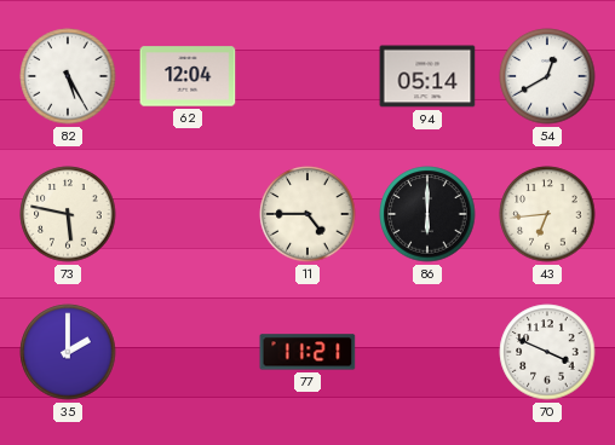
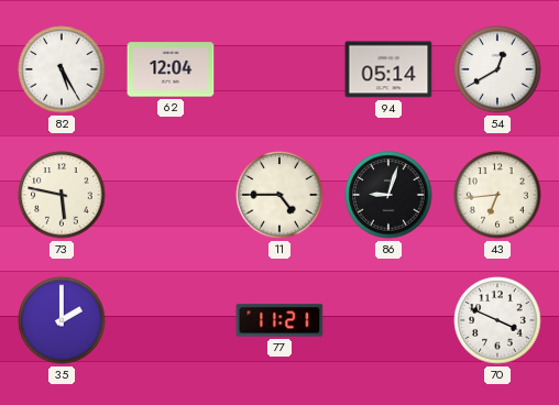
86: 6:00 -> 9:03
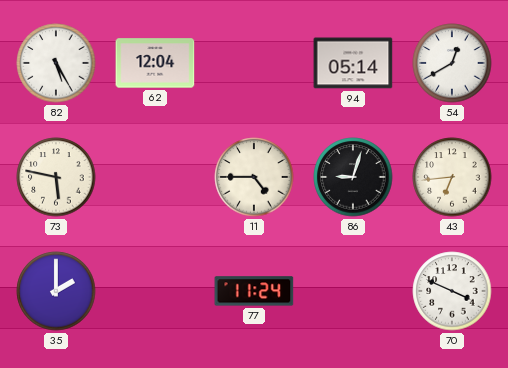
77: 11:21 -> 11:24
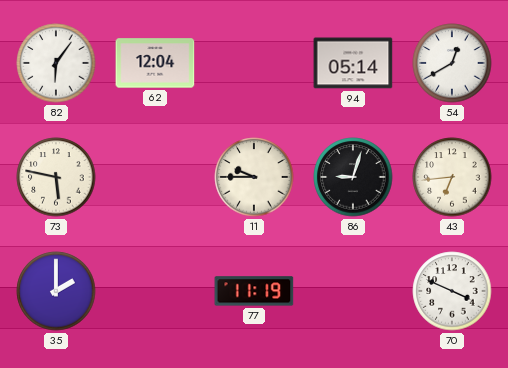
82: 5:25 -> 6:06
11: 4:45 -> 9:45
77: 11:24 -> 11:19
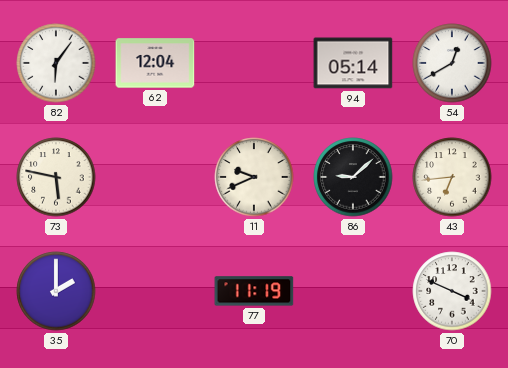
11: 9:45 -> 9:41
86: 9:03 -> 9:08
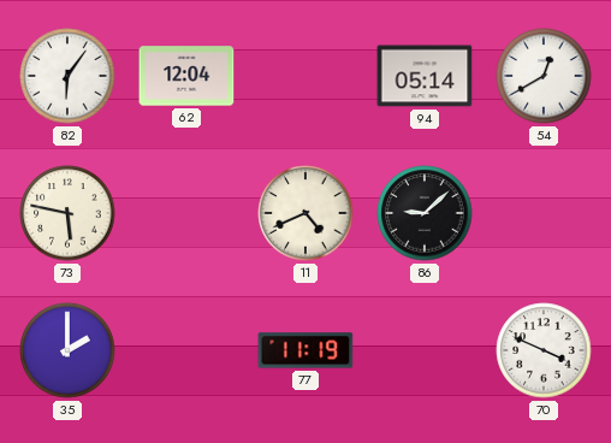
11: 9:41 -> 4:41
43: 6:44 -> none
